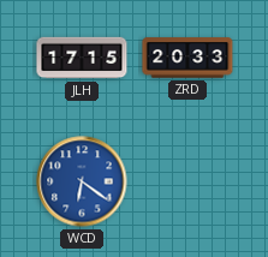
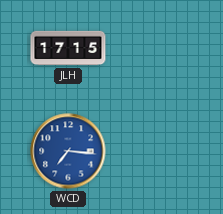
ZRD: 20:33 -> none
WCD: 6:21 -> 7:16
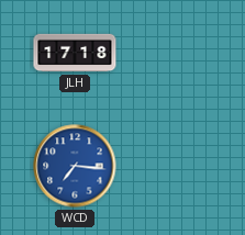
JLH: 17:15 -> 17:18
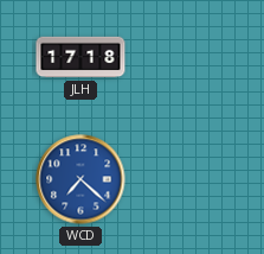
WCD: 7:16 -> 7:22
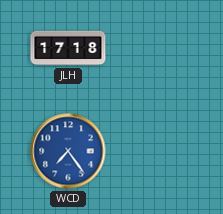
WCD: 7:22 -> 7:24
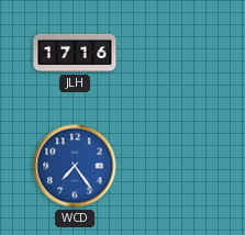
JLH: 17:18 -> 17:16
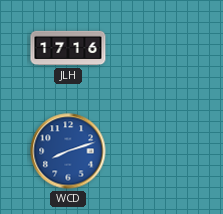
WCD: 7:24 -> 8:12
